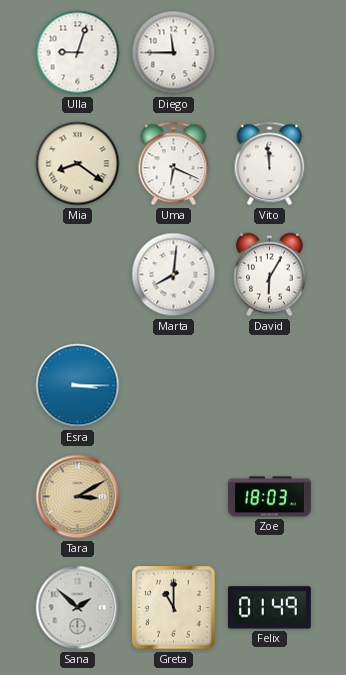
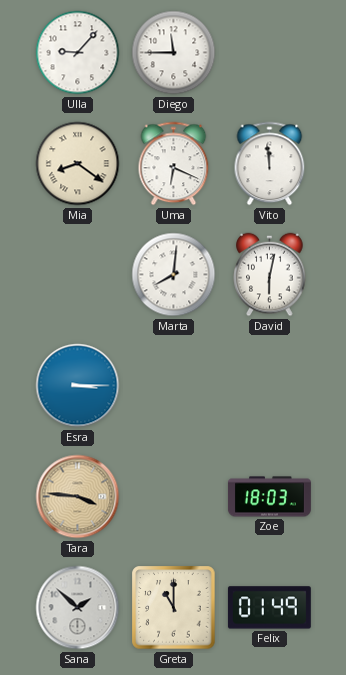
Ulla: 9:03 -> 9:07
David: 6:05 -> 6:02
Tara: 3:10 -> 3:46
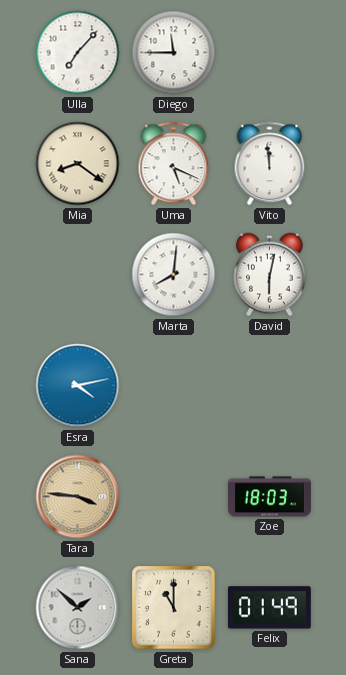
Ulla: 9:07 -> 7:07
Uma: 6:19 -> 5:19
Esra: 3:15 -> 4:13
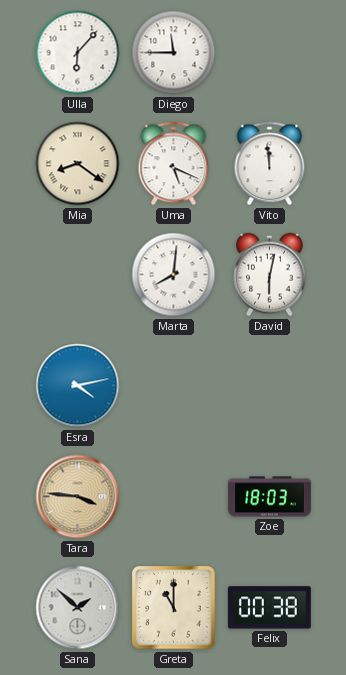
Ulla: 7:07 -> 6:07
Felix: 01:49 -> 00:38
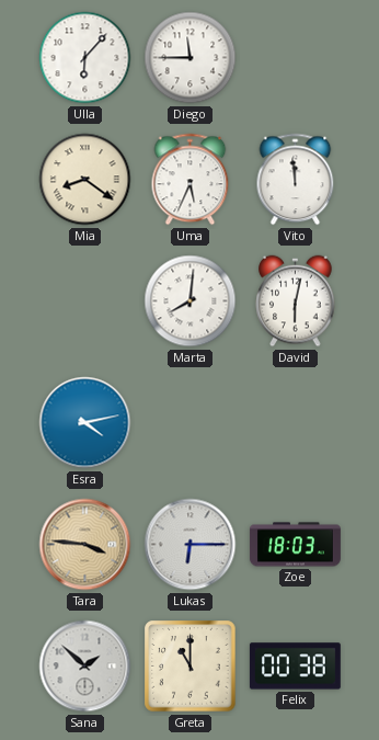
Uma: 5:19 -> 5:34
Lukas: none -> 6:15
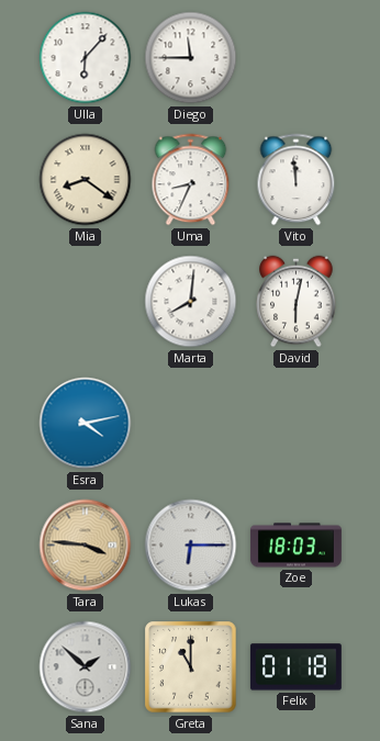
Uma: 5:34 -> 8:34
Felix: 00:38 -> 01:18
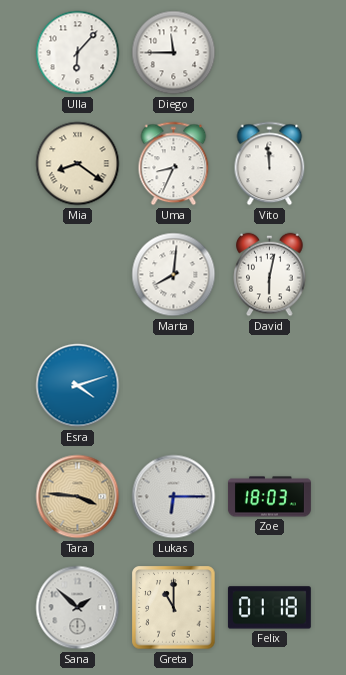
Esra: 4:13 -> 4:12
